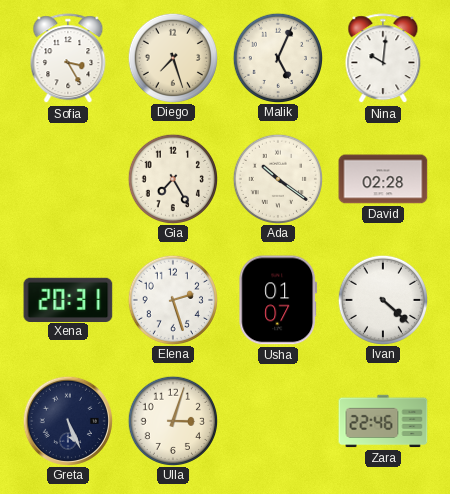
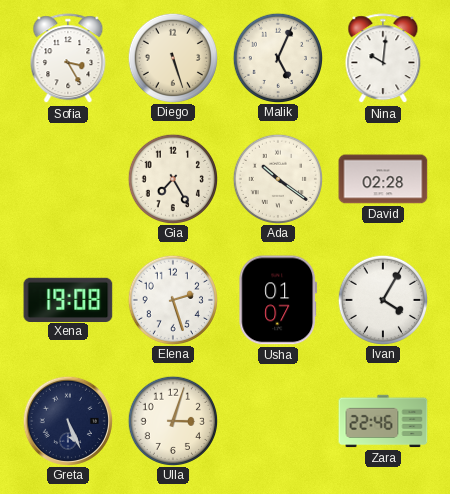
Diego: 7:27 -> 5:27
Xena: 20:31 -> 19:08
Ivan: 4:22 -> 4:05
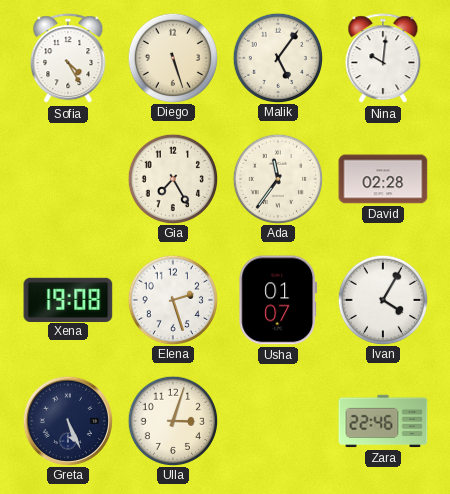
Sofia: 3:25 -> 4:25
Malik: 5:04 -> 5:06
Ada: 10:21 -> 11:36
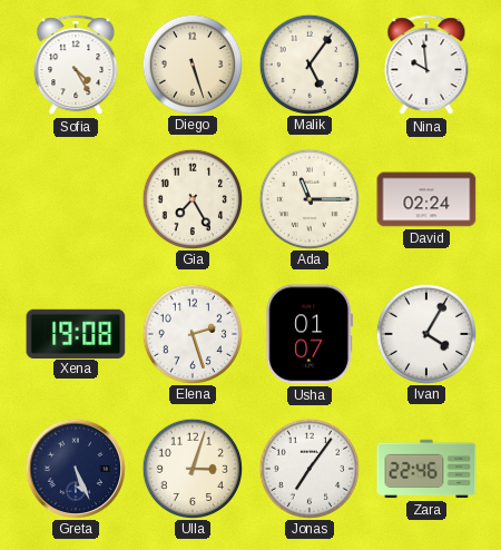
Nina: 10:01 -> 9:59
Ada: 11:36 -> 11:15
David: 02:28 -> 02:24
Jonas: none -> 7:06
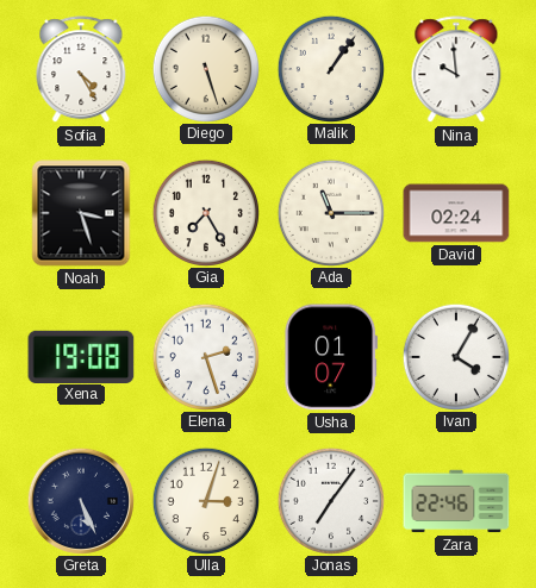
Malik: 5:06 -> 1:06
Noah: none -> 3:27
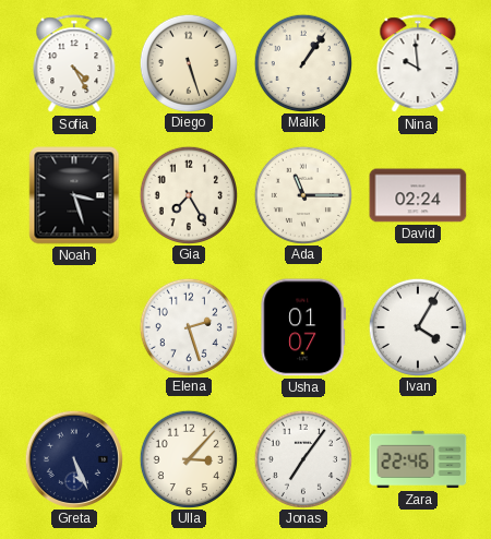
Xena: 19:08 -> none
Ulla: 3:03 -> 3:07
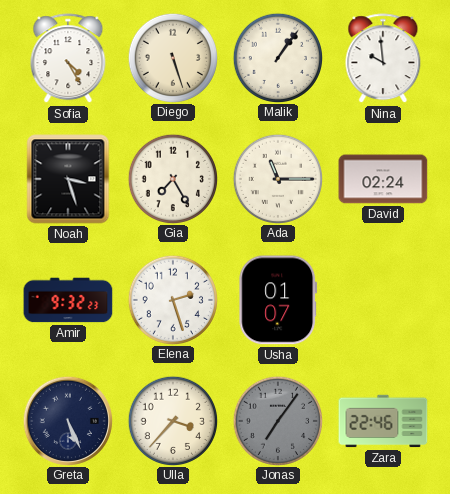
Amir: none -> 9:32
Ivan: 4:05 -> none
Ulla: 3:07 -> 3:37
Jonas dial: white -> grey
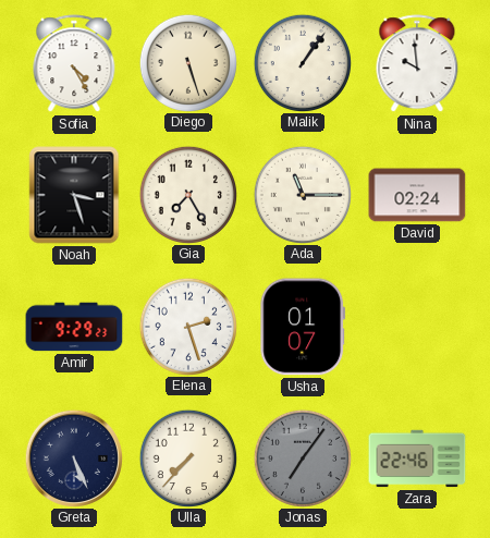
Amir: 9:32 -> 9:29
Ulla: 3:37 -> 7:37
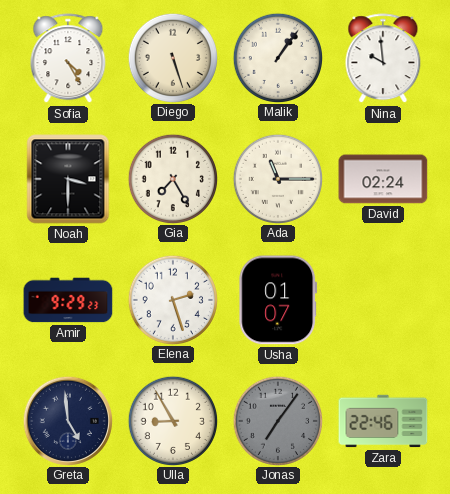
Noah: 3:27 -> 3:30
Greta: 5:26 -> 4:59
Ulla: 7:37 -> 8:55
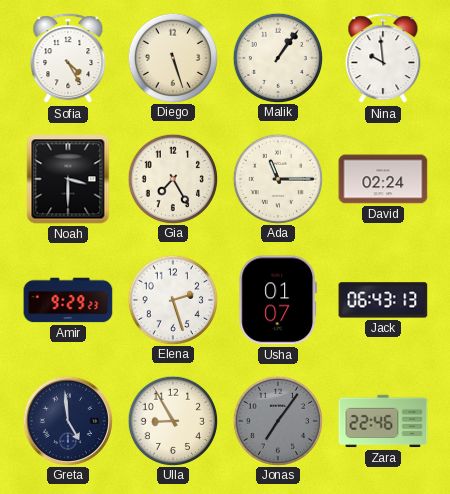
Jack: none -> 06:43
